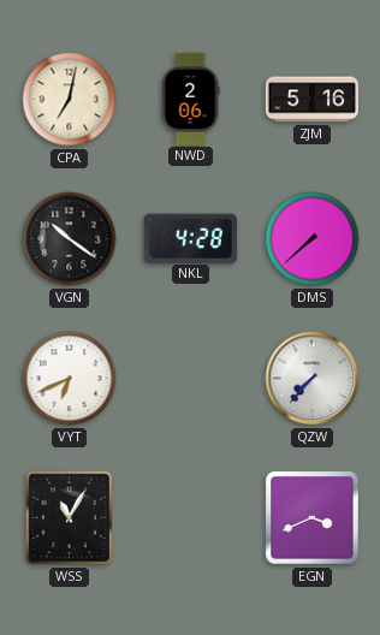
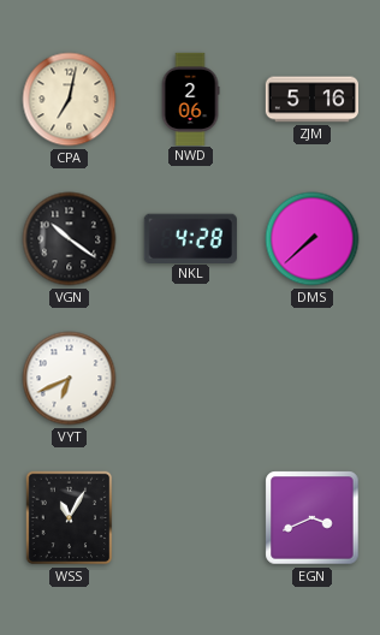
QZW: 7:37 -> none
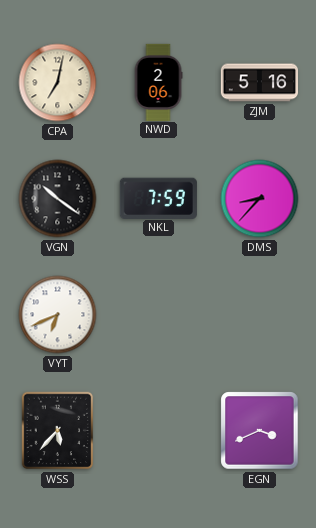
NKL: 4:28 -> 7:59
DMS: 7:38 -> 8:37
WSS: 11:05 -> 5:37
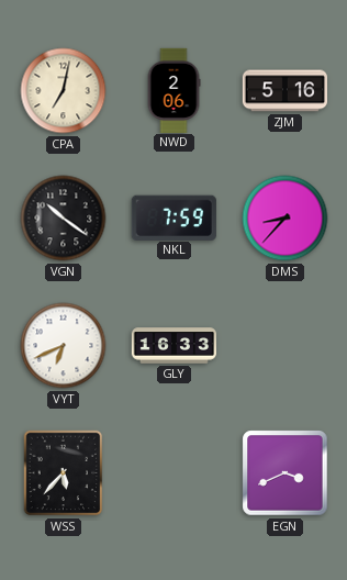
GLY: none -> 16:33
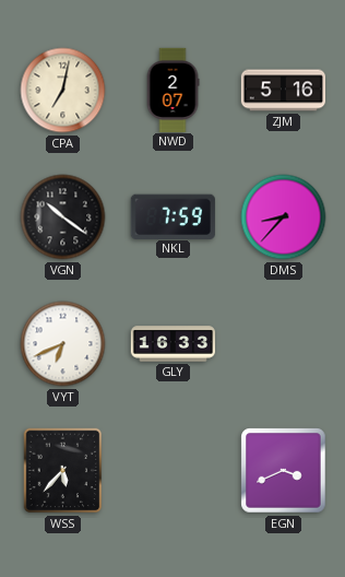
NWD: 2:06 -> 2:07
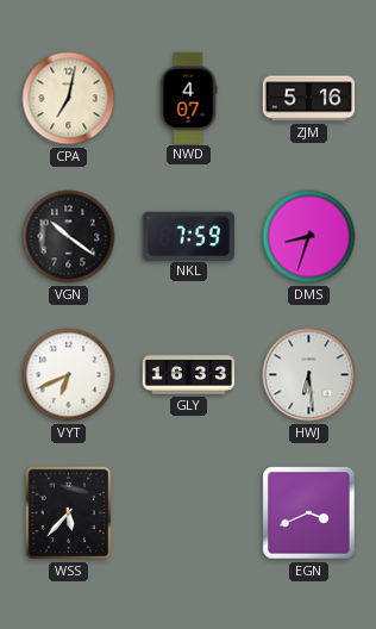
NWD: 2:07 -> 4:07
DMS: 8:37 -> 8:33
HWJ: none -> 6:29
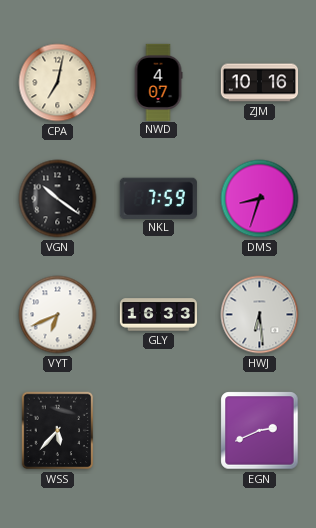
ZJM: 5:16 -> 10:16
EGN: 3:41 -> 2:41
